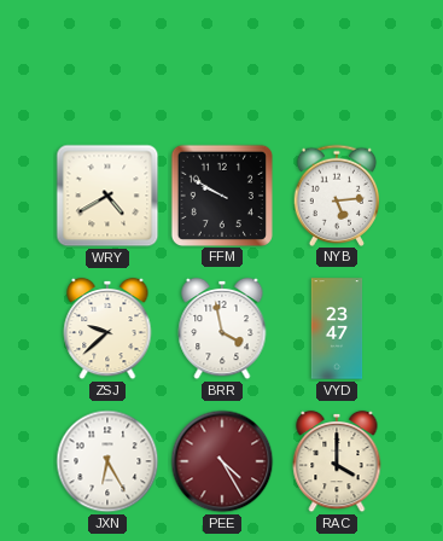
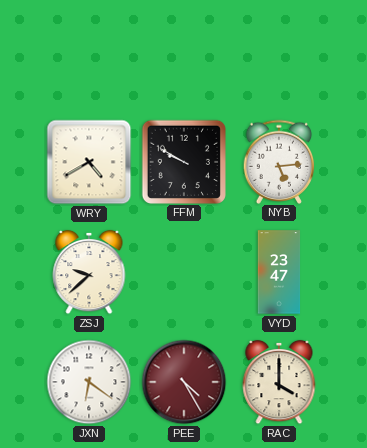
BRR: 3:58 -> none
JXN: 6:25 -> 6:21
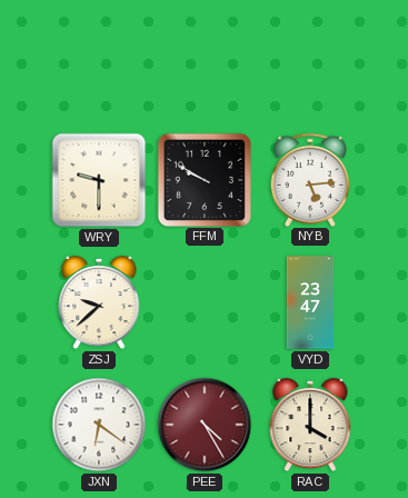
WRY: 4:40 -> 9:30
